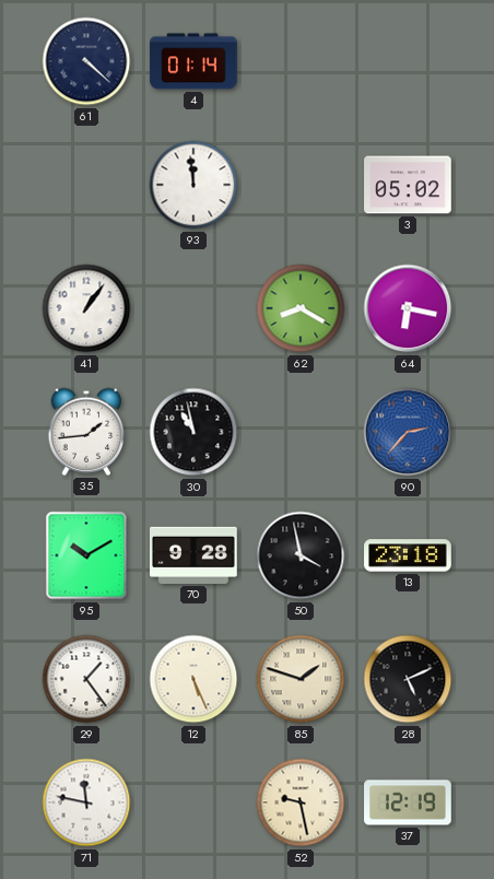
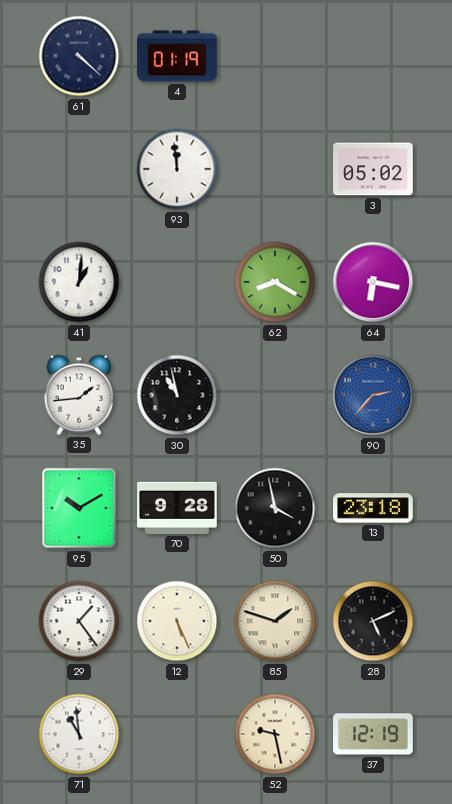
4: 01:14 -> 01:19
41: 1:06 -> 1:01
71: 11:47 -> 10:59
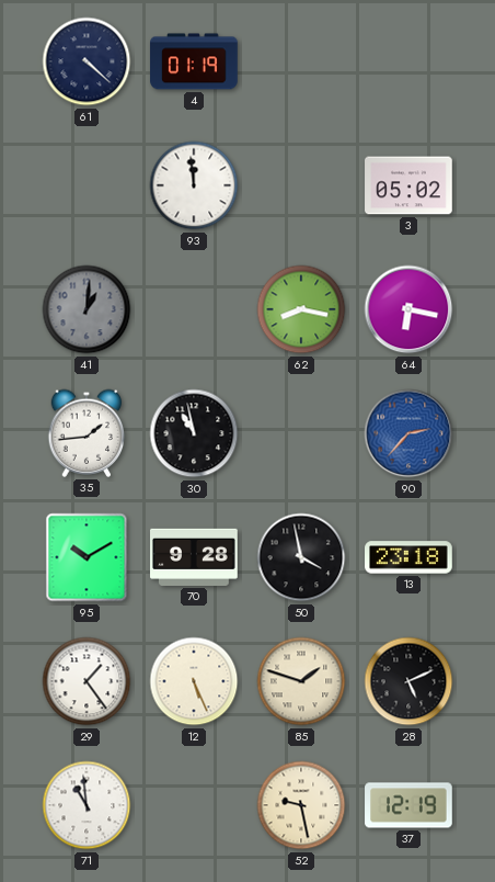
41 dial: white -> grey
62: 8:20 -> 8:17
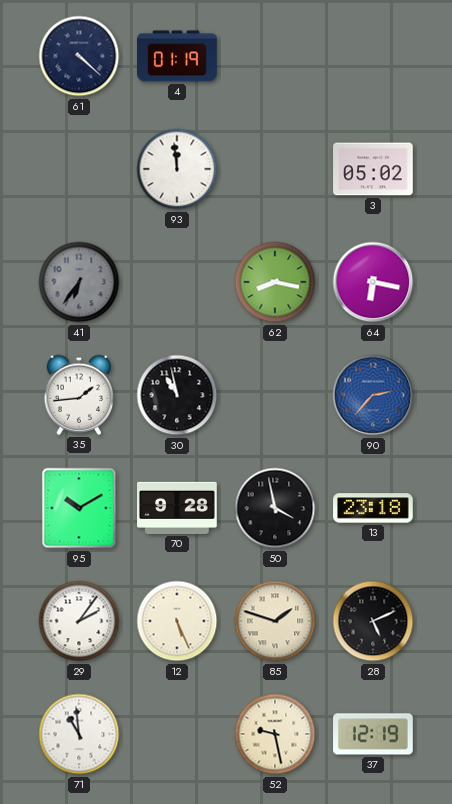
41: 1:01 -> 6:36
29: 1:24 -> 2:06
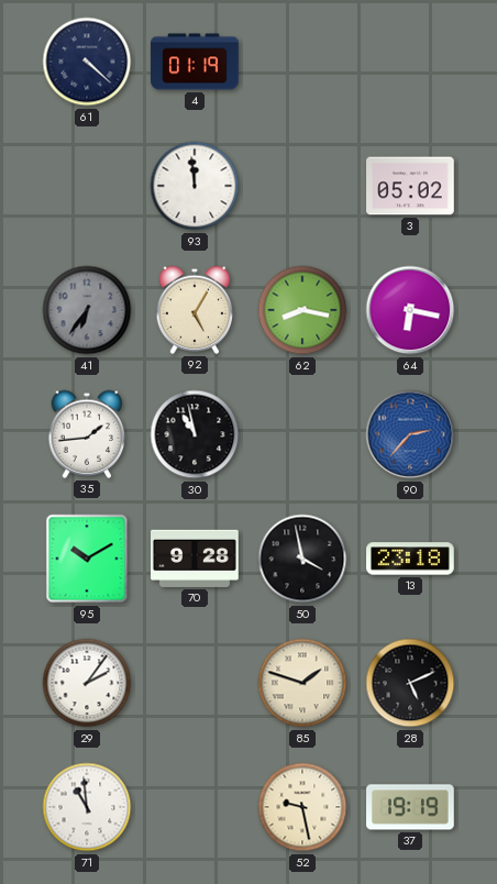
92: none -> 5:05
12: 5:26 -> none
37: 12:19 -> 19:19
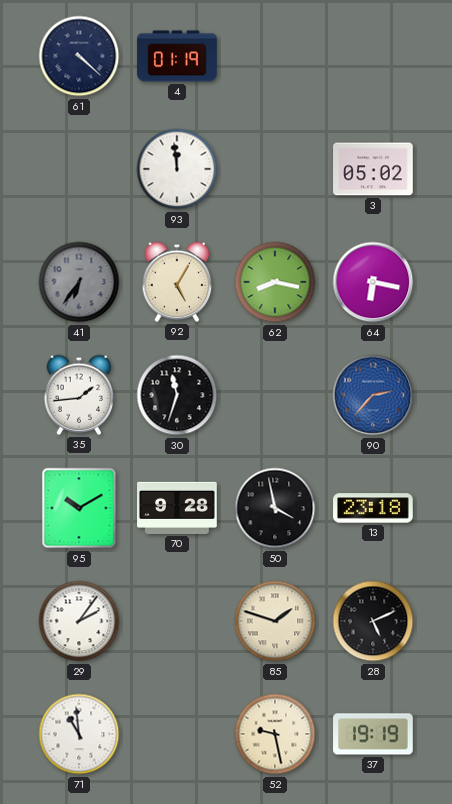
30: 10:58 -> 11:33
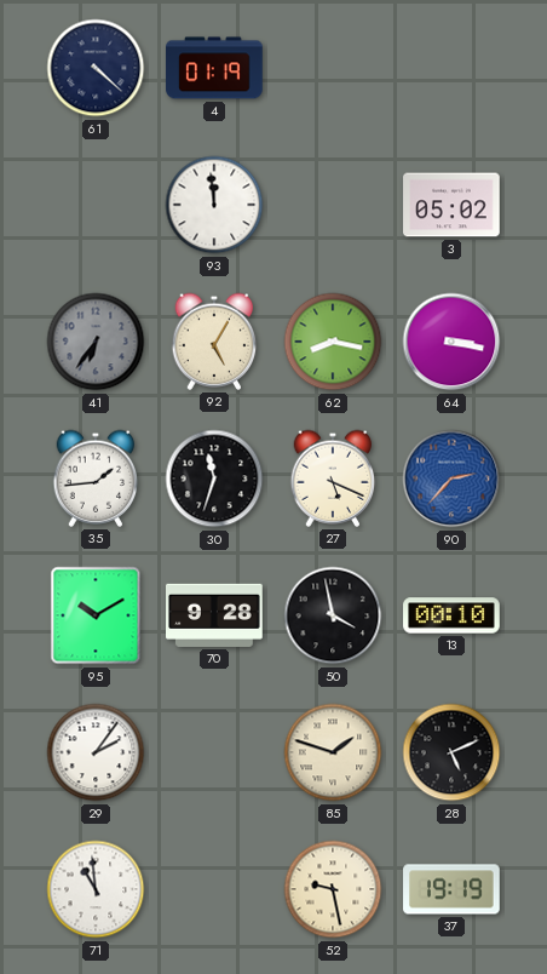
64: 6:17 -> 3:17
27: none -> 5:19
13: 23:18 -> 00:10
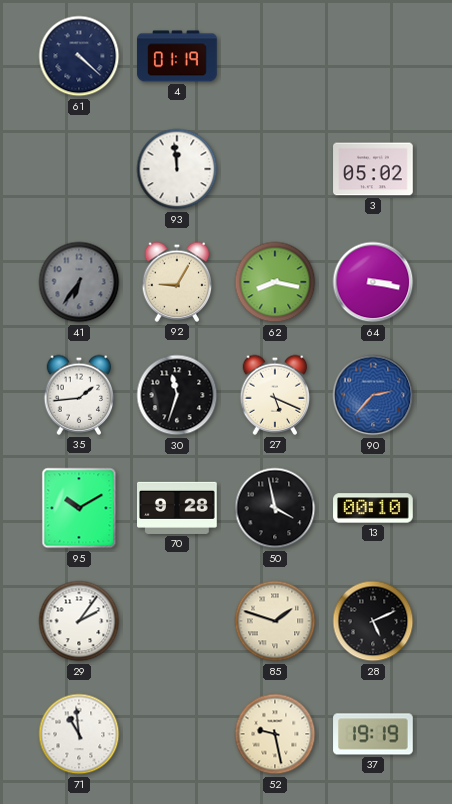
92: 5:05 -> 9:05
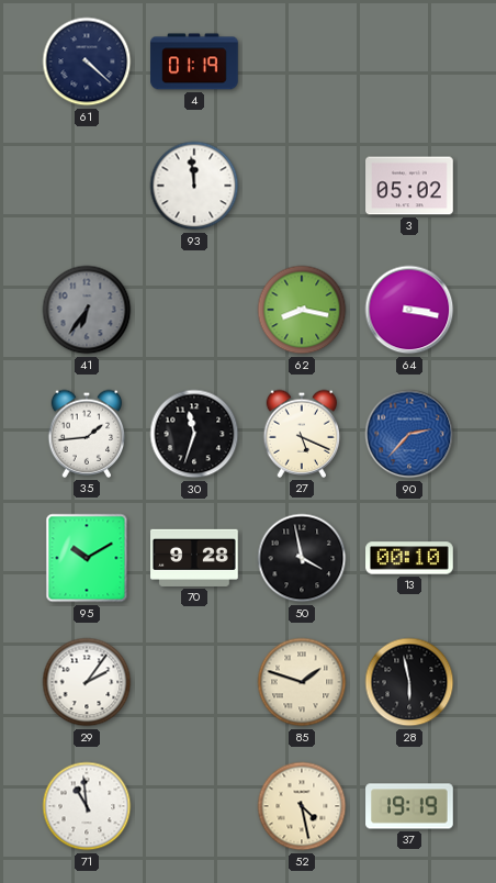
92: 9:05 -> none
28: 5:11 -> 5:58
52: 9:28 -> 4:28
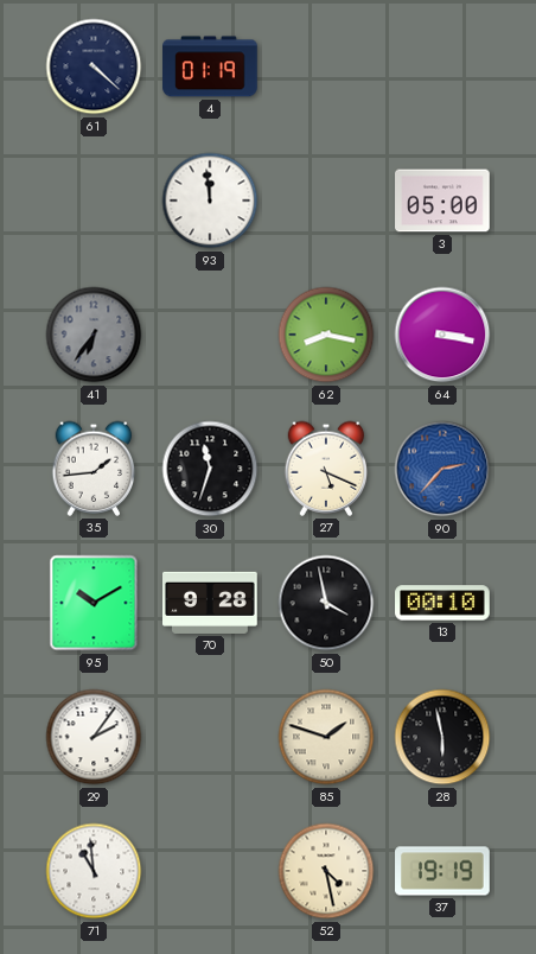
3: 05:02 -> 05:00
